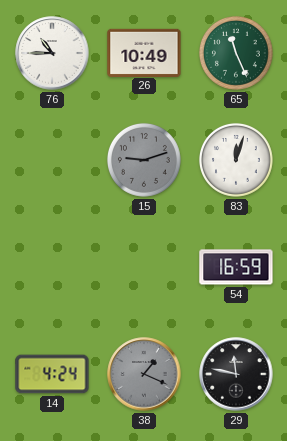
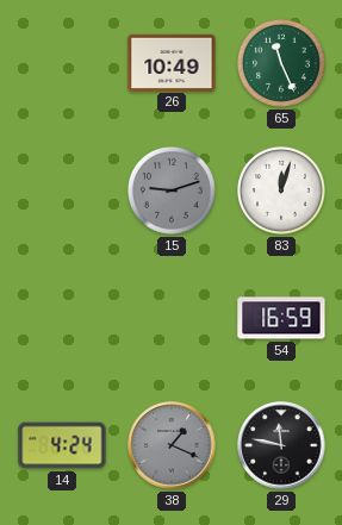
76: 10:45 -> none
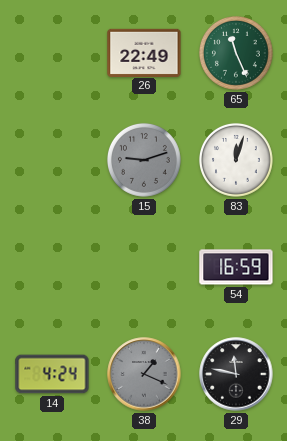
26: 10:49 -> 22:49
